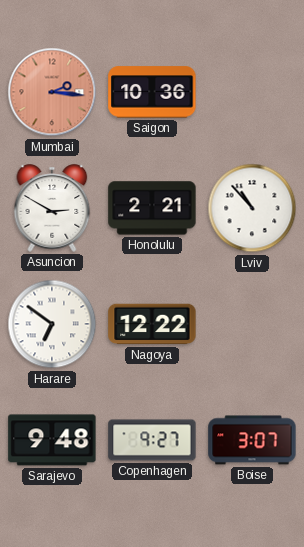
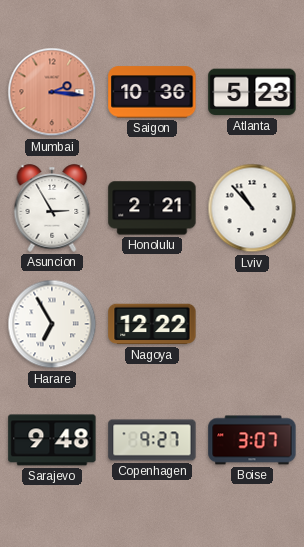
Atlanta: none -> 5:23
Asuncion: 2:50 -> 2:55
Harare: 6:51 -> 6:55
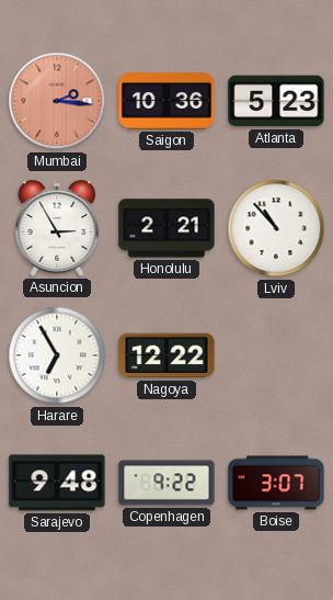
Copenhagen: 9:27 -> 9:22
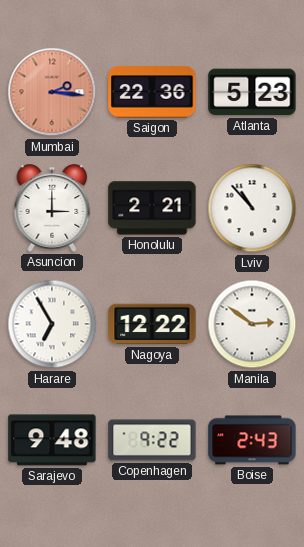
Saigon: 10:36 -> 22:36
Asuncion: 2:55 -> 3:00
Manila: none -> 2:51
Boise: 3:07 -> 2:43
